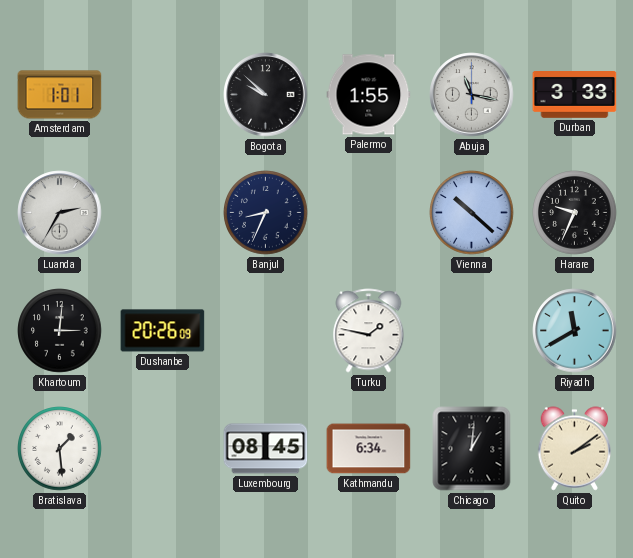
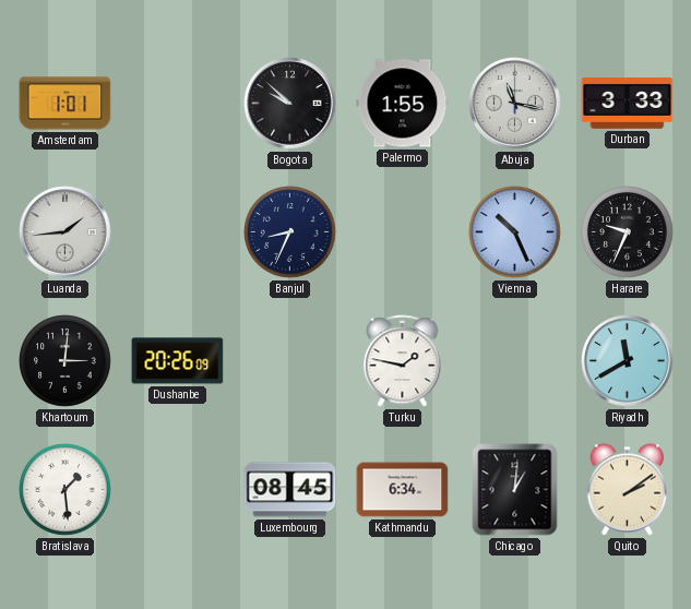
Luanda: 2:35 -> 1:44
Vienna: 10:22 -> 10:26
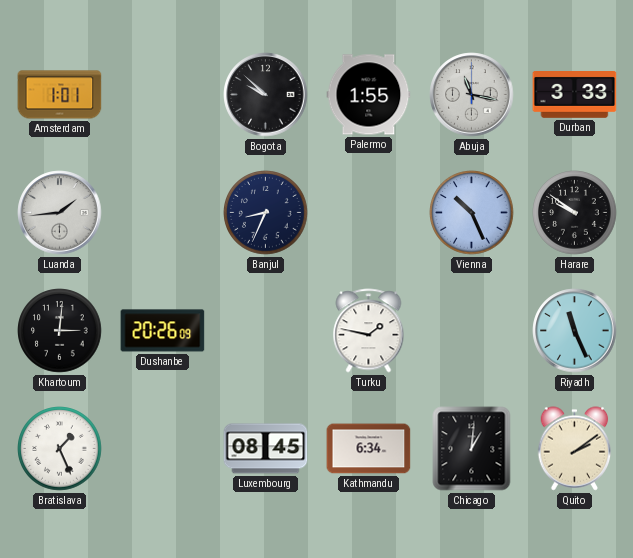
Harare: 9:34 -> 9:51
Riyadh: 11:40 -> 11:26
Bratislava: 1:29 -> 1:26
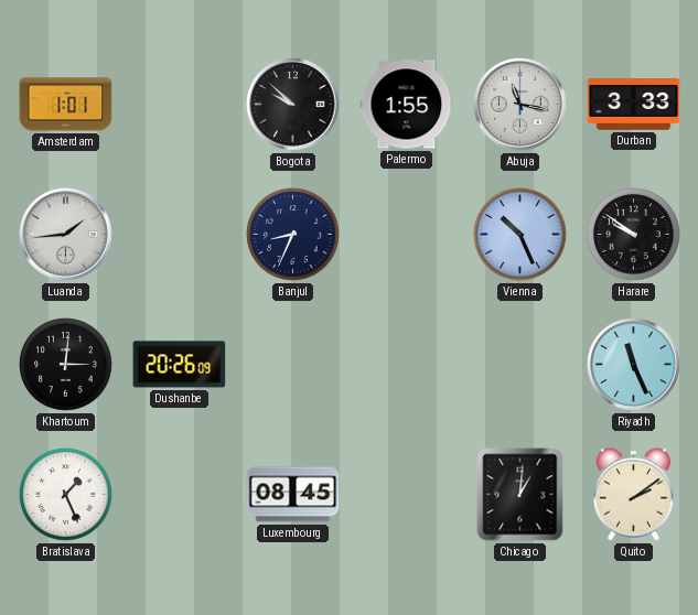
Turku: 1:47 -> none
Kathmandu: 6:34 -> none
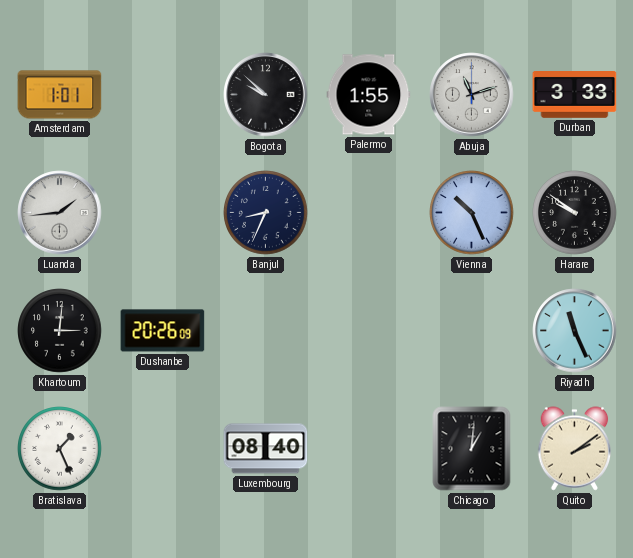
Abuja: 11:17 -> 11:12
Luxembourg: 08:45 -> 08:40
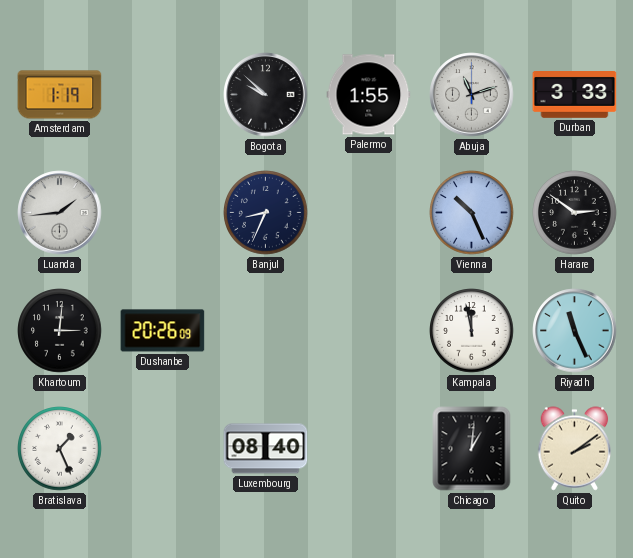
Amsterdam: 1:01 -> 1:19
Harare: 9:51 -> 2:51
Kampala: none -> 11:58
